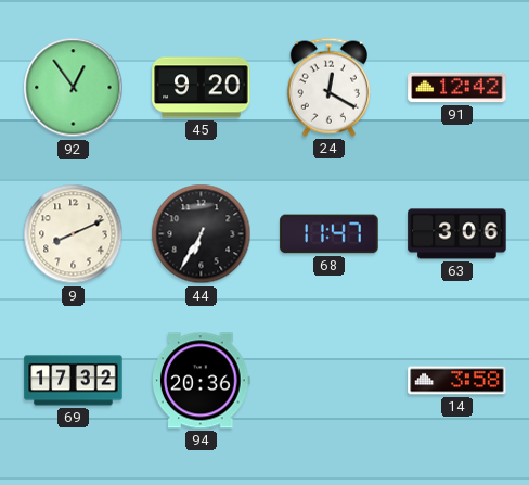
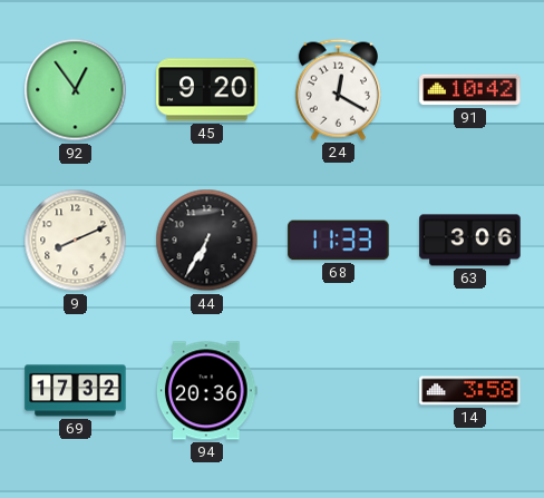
91: 12:42 -> 10:42
68: 11:47 -> 11:33
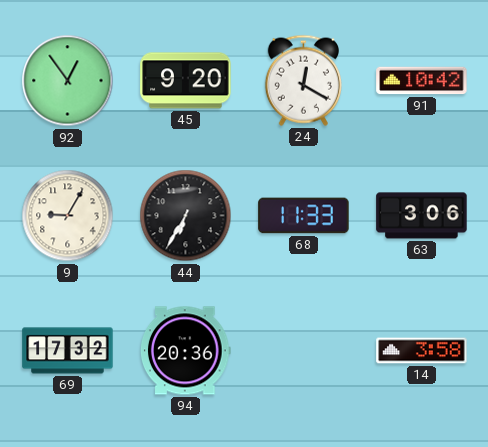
9: 8:11 -> 9:05
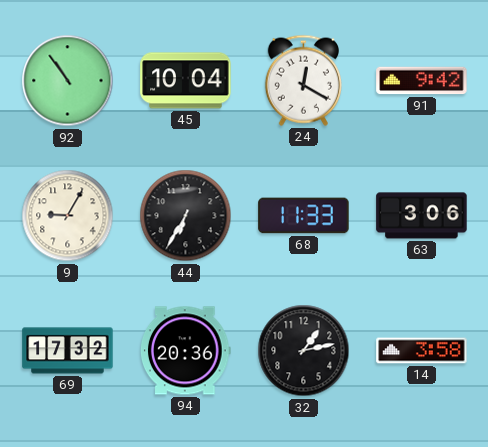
92: 12:54 -> 10:54
45: 9:20 -> 10:04
91: 10:42 -> 9:42
32: none -> 1:13
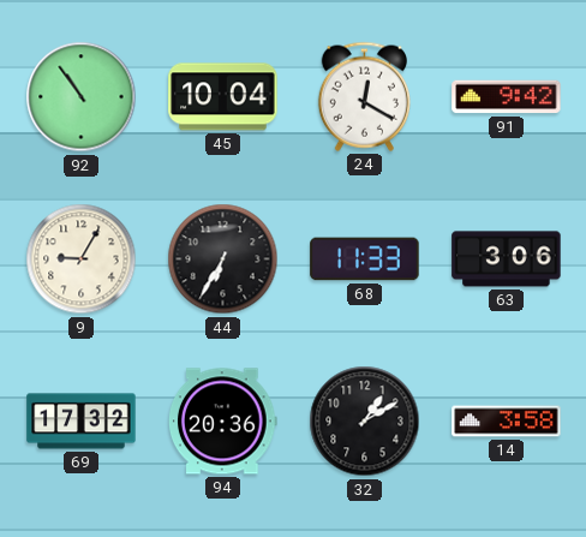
32: 1:13 -> 1:10
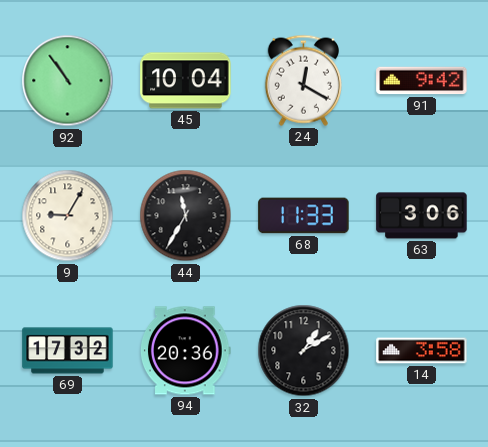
44: 6:35 -> 11:35
